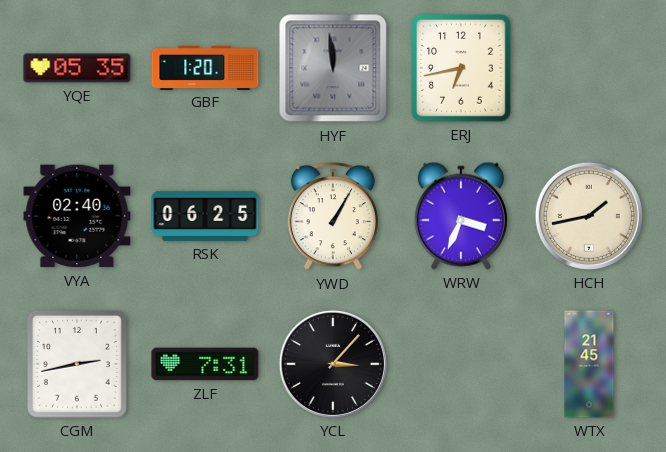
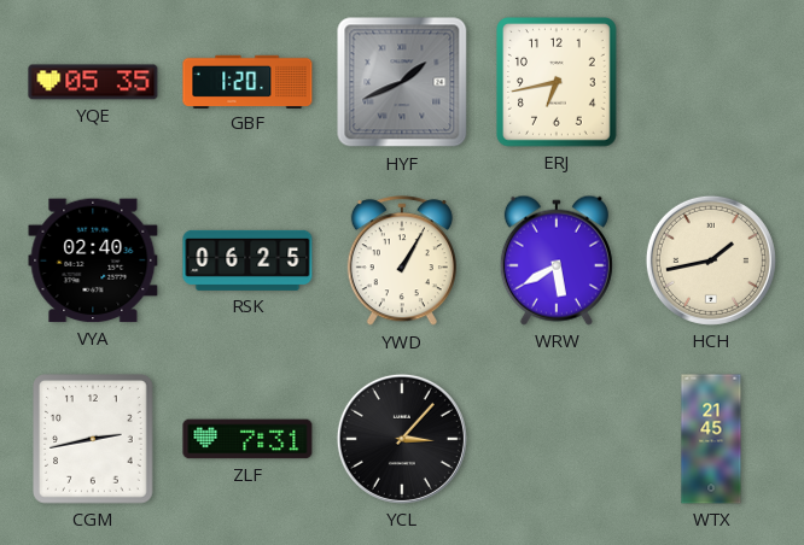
HYF: 11:59 -> 1:41
WRW: 3:34 -> 5:40
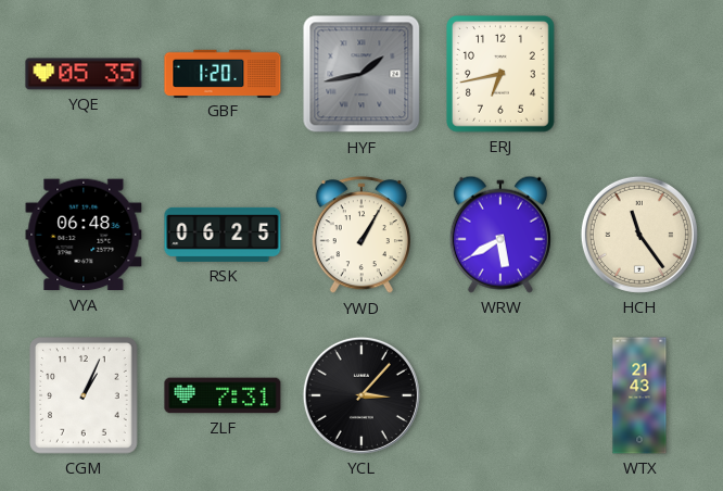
HYF: 1:41 -> 1:43
VYA: 02:40 -> 06:48
HCH: 1:43 -> 11:24
CGM: 2:43 -> 1:04
WTX: 21:45 -> 21:43
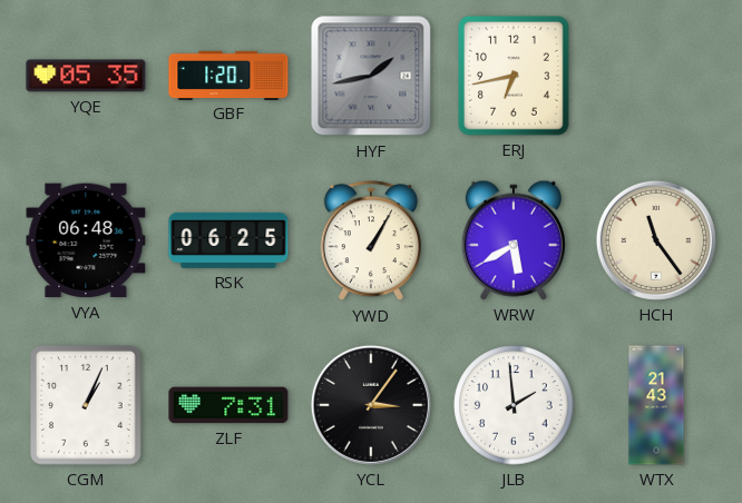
YCL: 3:07 -> 3:06
JLB: none -> 1:59
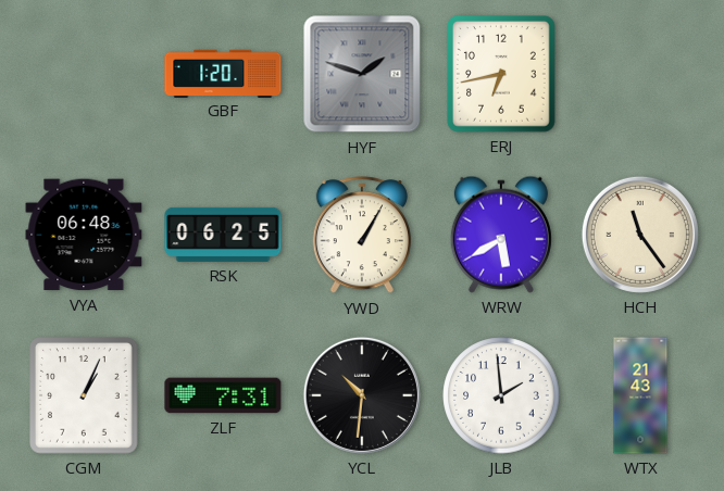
YQE: 05:35 -> none
HYF: 1:43 -> 1:48
YCL: 3:06 -> 10:31
